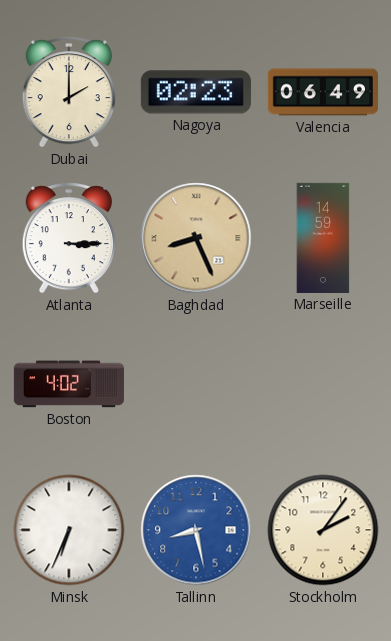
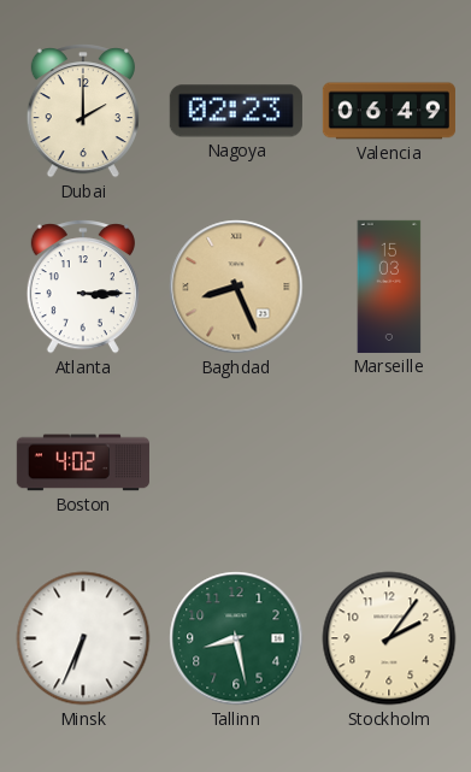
Marseille: 14:59 -> 15:03
Tallinn dial: blue -> green
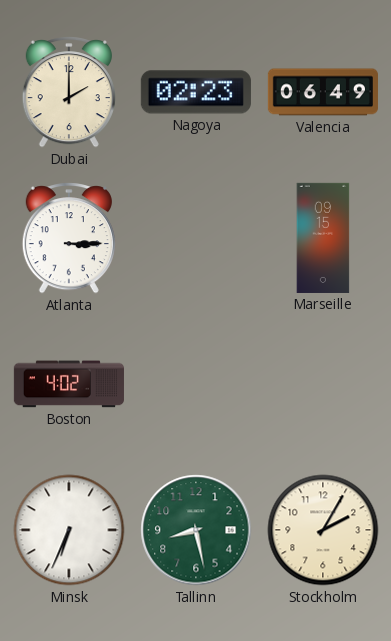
Baghdad: 8:26 -> none
Marseille: 15:03 -> 09:15
Stockholm: 2:06 -> 2:05
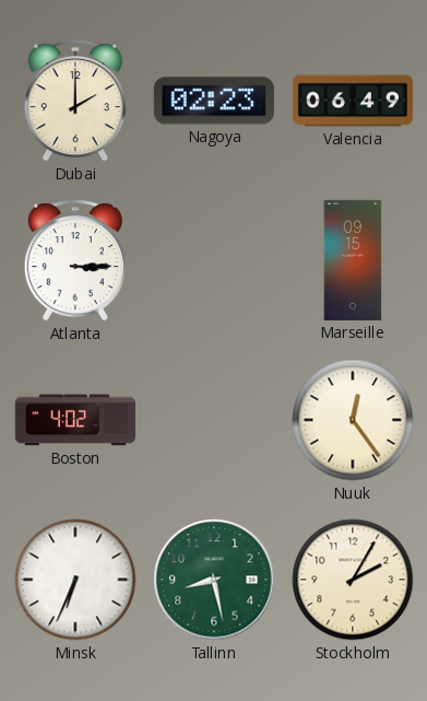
Nuuk: none -> 12:24
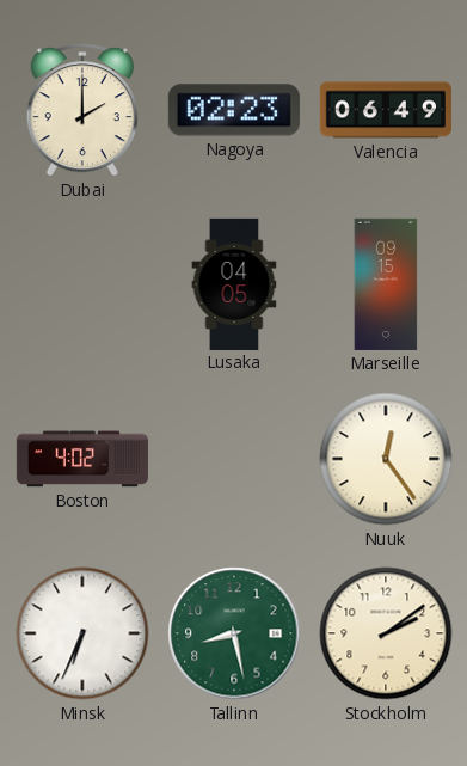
Atlanta: 3:15 -> none
Lusaka: none -> 04:05
Stockholm: 2:05 -> 2:09
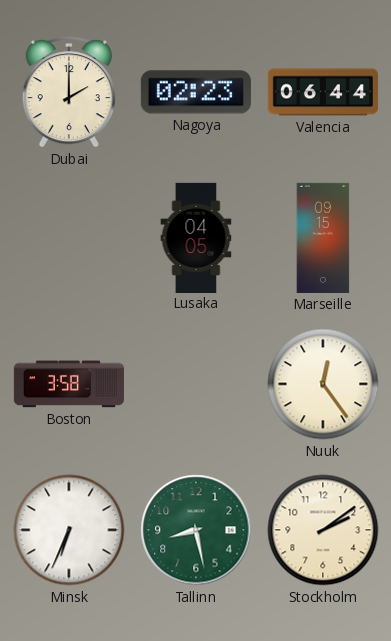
Valencia: 06:49 -> 06:44
Boston: 4:02 -> 3:58
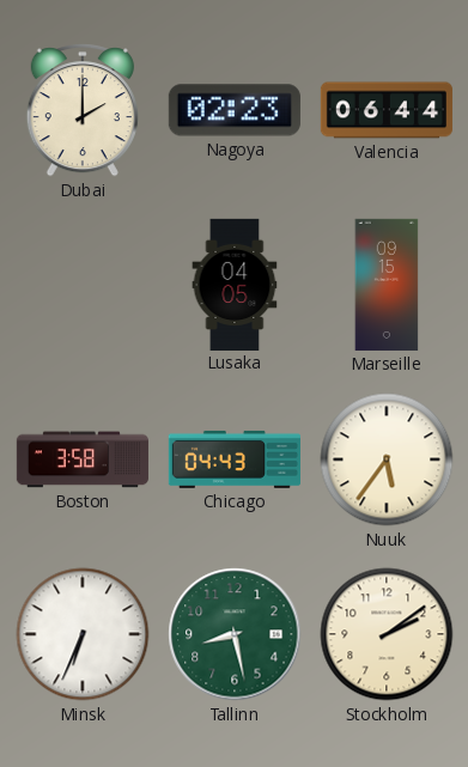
Chicago: none -> 04:43
Nuuk: 12:24 -> 5:36
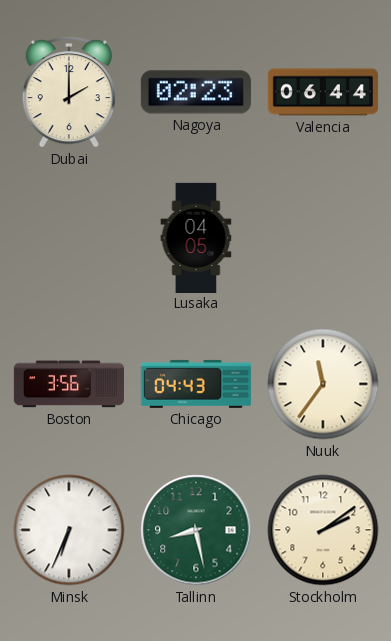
Marseille: 09:15 -> none
Boston: 3:58 -> 3:56
Nuuk: 5:36 -> 11:36
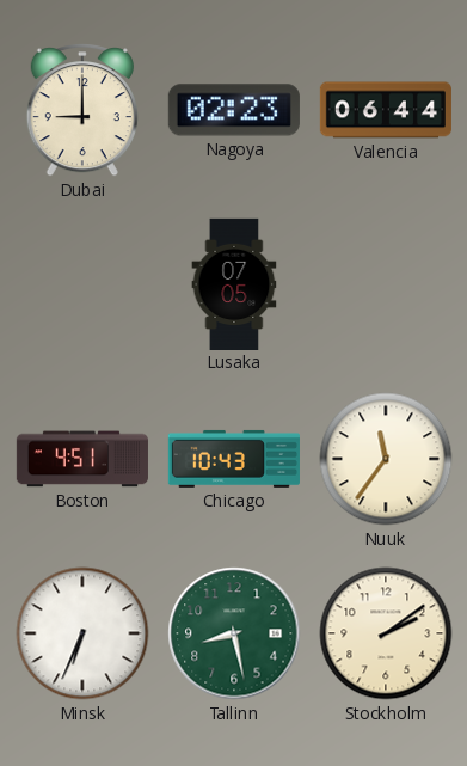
Dubai: 2:00 -> 9:00
Lusaka: 04:05 -> 07:05
Boston: 3:56 -> 4:51
Chicago: 04:43 -> 10:43
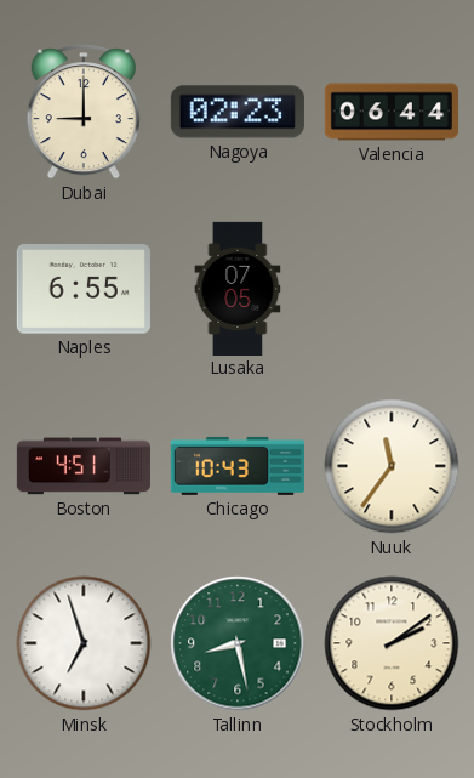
Naples: none -> 6:55
Minsk: 6:34 -> 6:57
